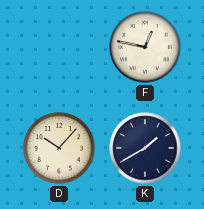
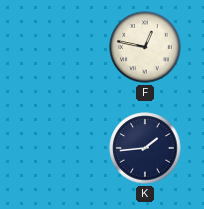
D: 10:07 -> none
K: 1:40 -> 1:44
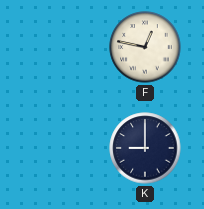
K: 1:44 -> 9:00
